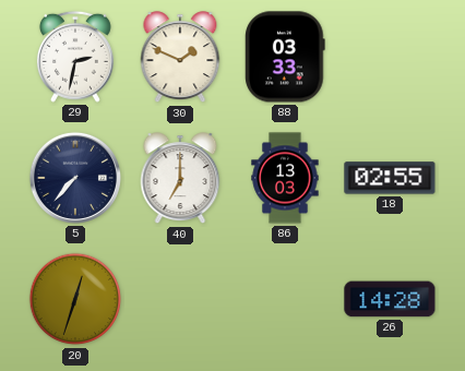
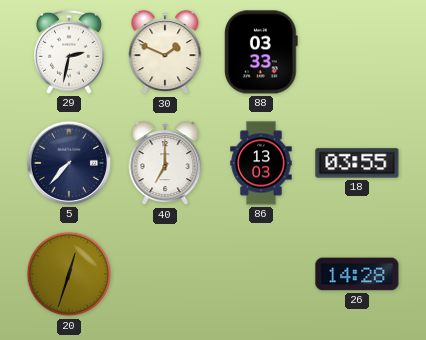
18: 02:55 -> 03:55
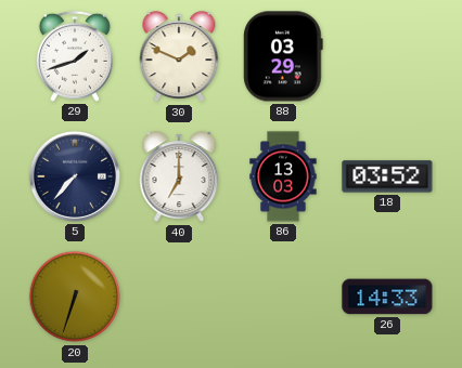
29: 2:32 -> 1:42
88: 03:33 -> 03:29
18: 03:55 -> 03:52
20: 12:33 -> 6:33
26: 14:28 -> 14:33
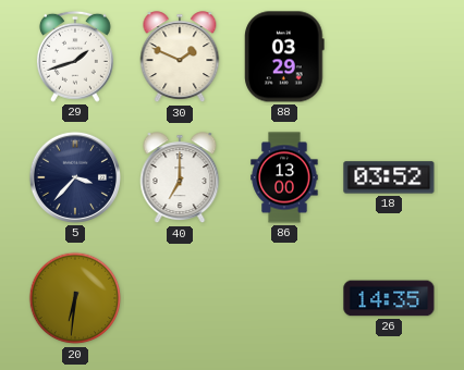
5: 7:37 -> 3:37
86: 13:03 -> 13:00
20: 6:33 -> 6:31
26: 14:33 -> 14:35
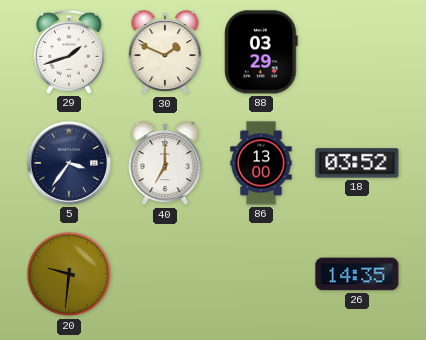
5: 3:37 -> 3:36
20: 6:31 -> 9:31
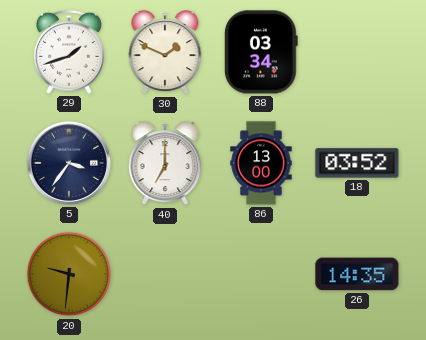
88: 03:29 -> 03:34
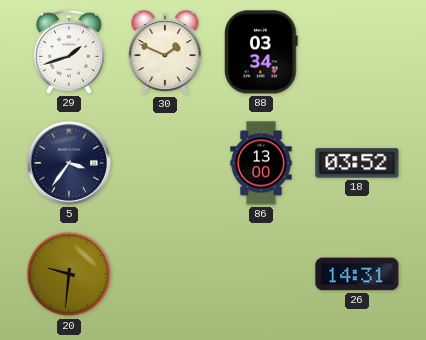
40: 7:00 -> none
26: 14:35 -> 14:31
